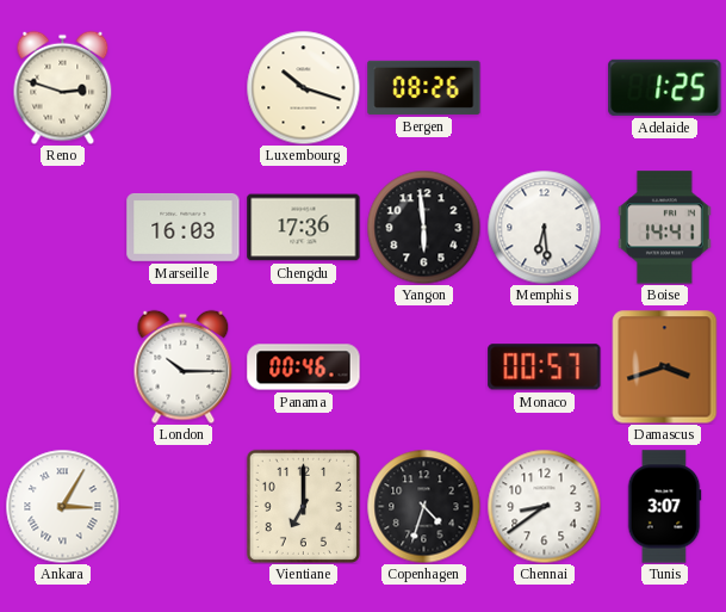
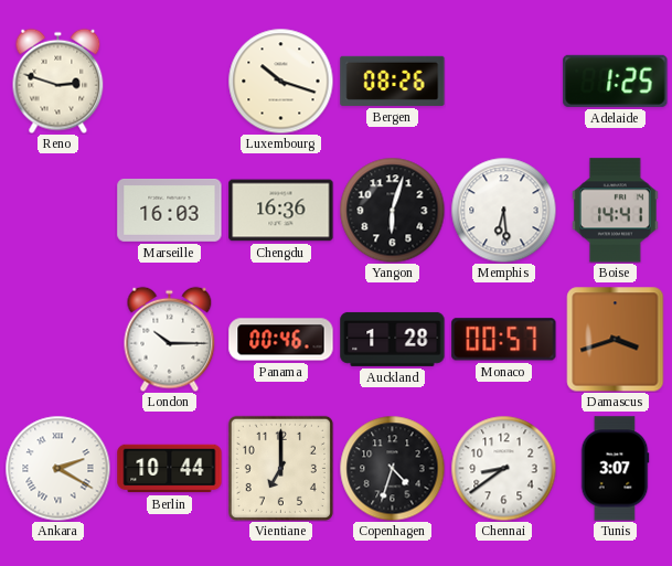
Chengdu: 17:36 -> 16:36
Yangon: 5:59 -> 6:03
Auckland: none -> 1:28
Ankara: 3:05 -> 2:20
Berlin: none -> 10:44
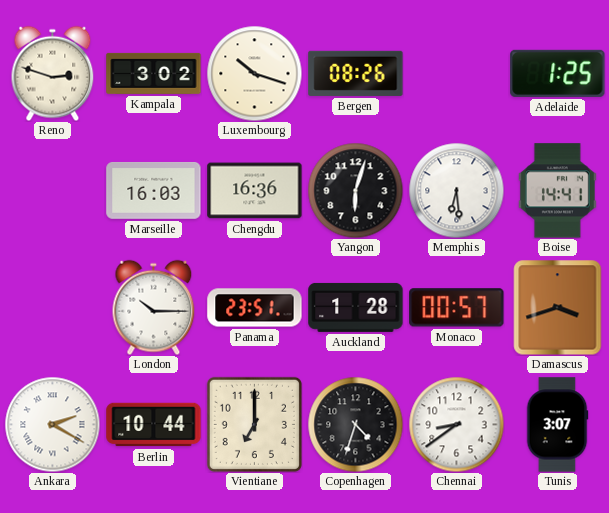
Kampala: none -> 3:02
Panama: 00:46 -> 23:51
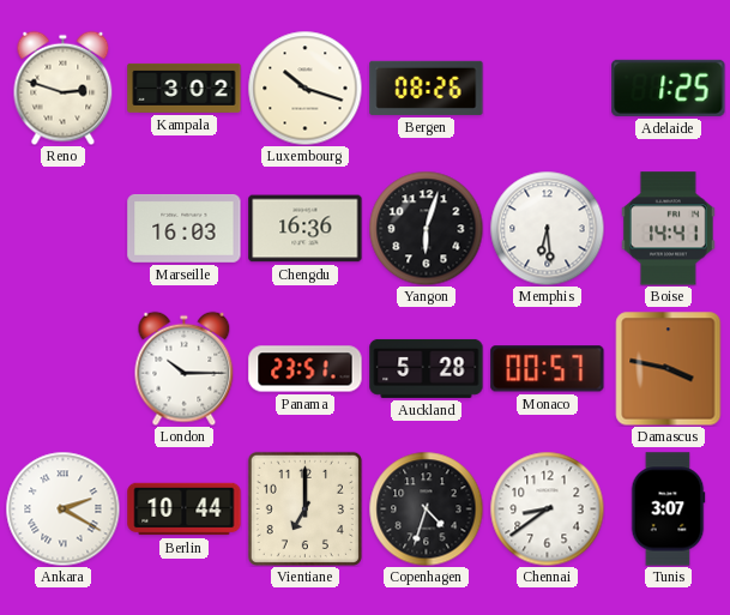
Auckland: 1:28 -> 5:28
Damascus: 3:42 -> 3:47
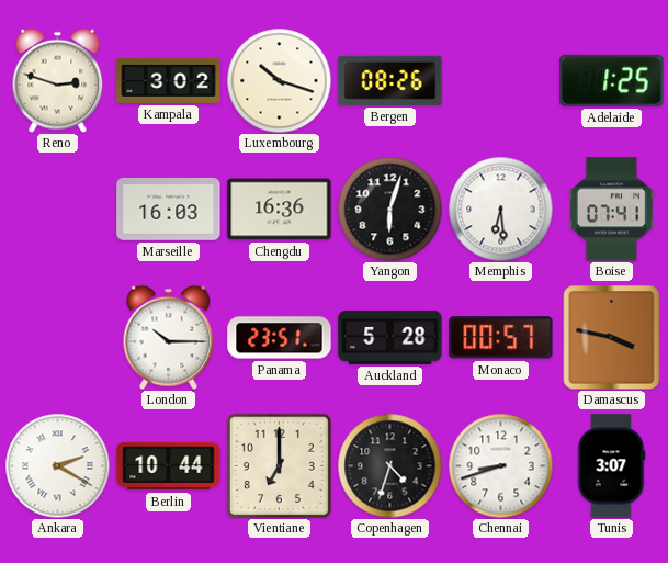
Boise: 14:41 -> 07:41
Chennai: 8:39 -> 8:42
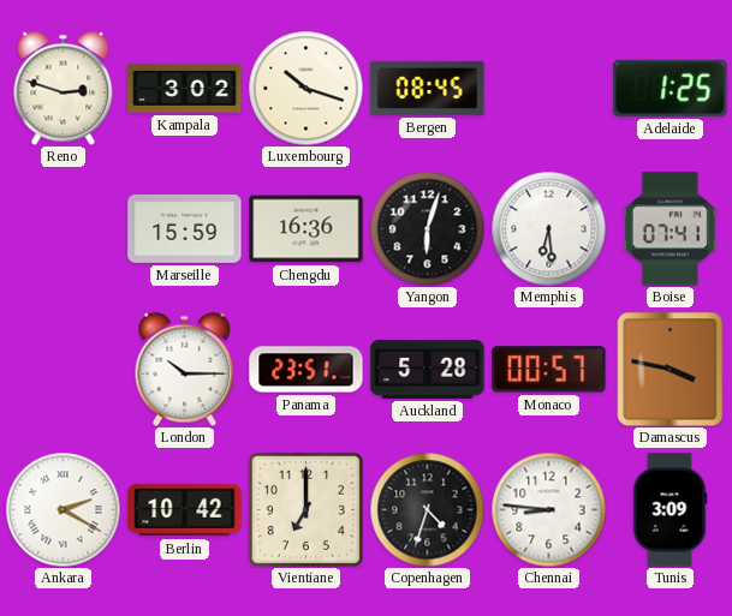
Bergen: 08:26 -> 08:45
Marseille: 16:03 -> 15:59
Berlin: 10:44 -> 10:42
Chennai: 8:42 -> 8:46
Tunis: 3:07 -> 3:09
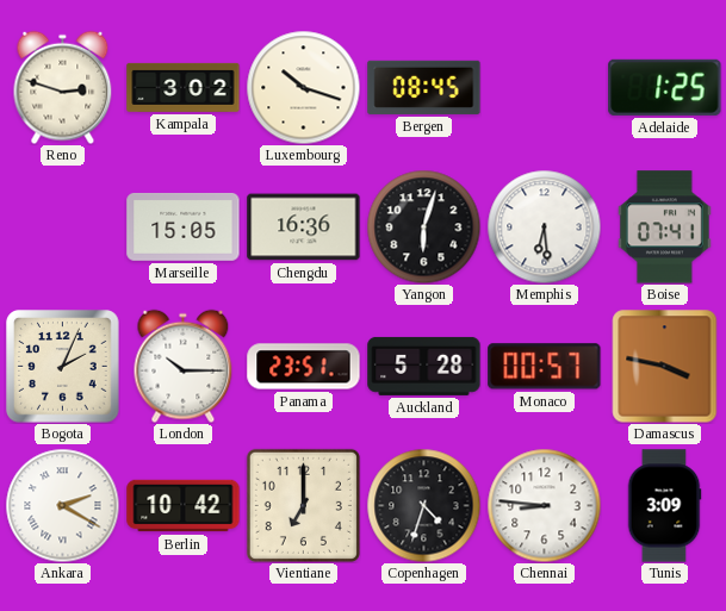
Marseille: 15:59 -> 15:05
Bogota: none -> 2:04
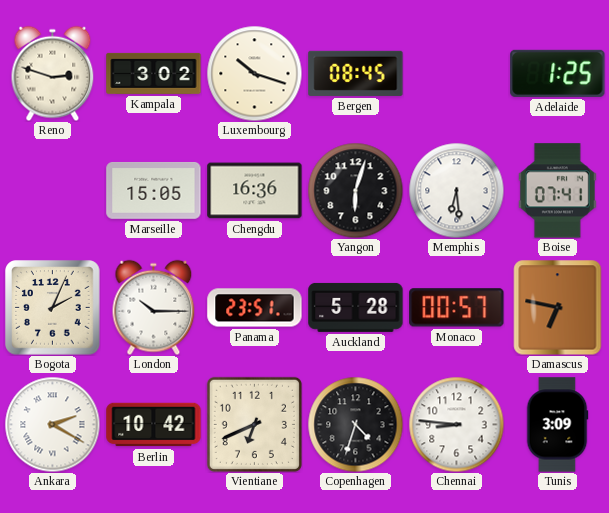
Damascus: 3:47 -> 6:47
Vientiane: 7:00 -> 6:41
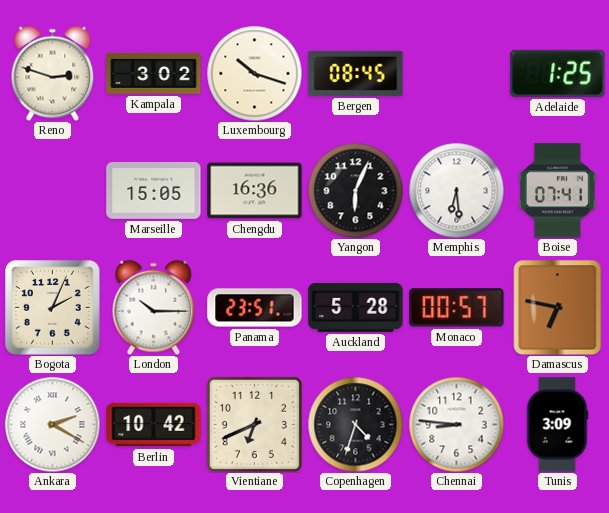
Yangon: 6:03 -> 6:04
